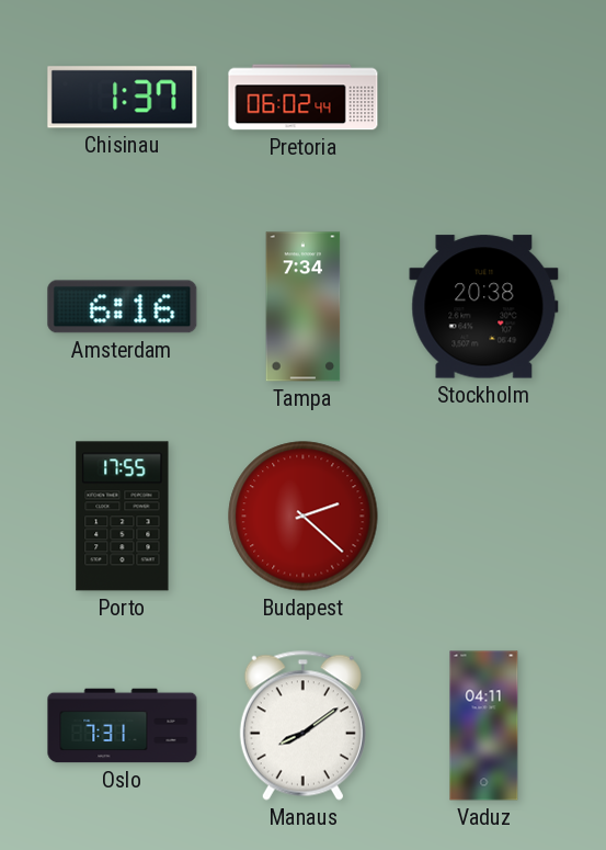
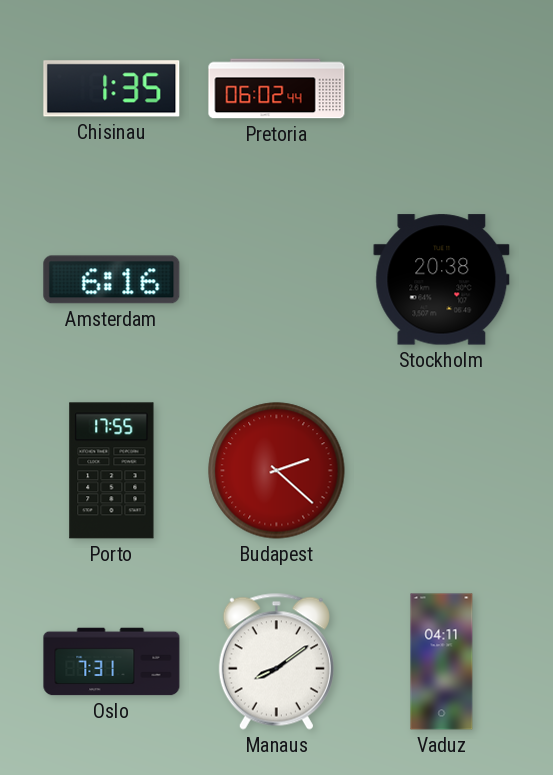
Chisinau: 1:37 -> 1:35
Tampa: 7:34 -> none
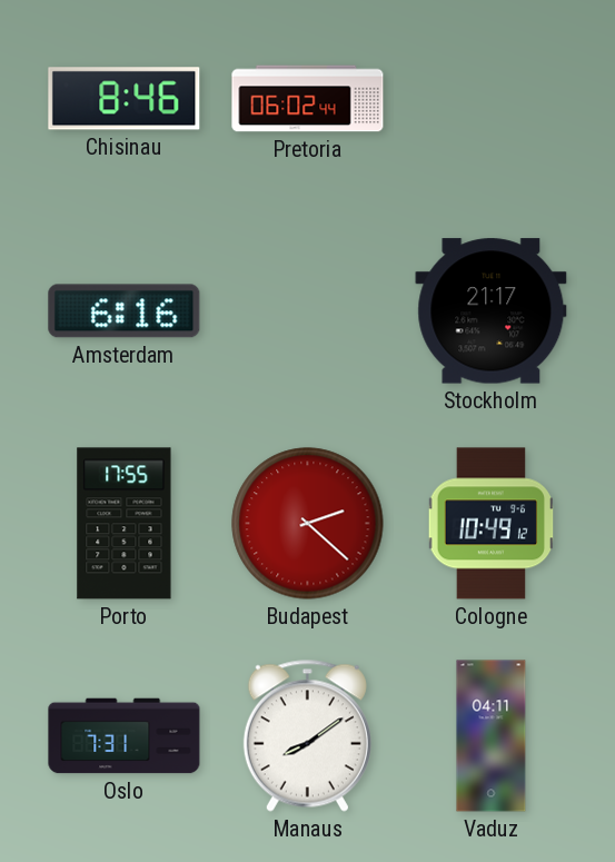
Chisinau: 1:35 -> 8:46
Stockholm: 20:38 -> 21:17
Cologne: none -> 10:49
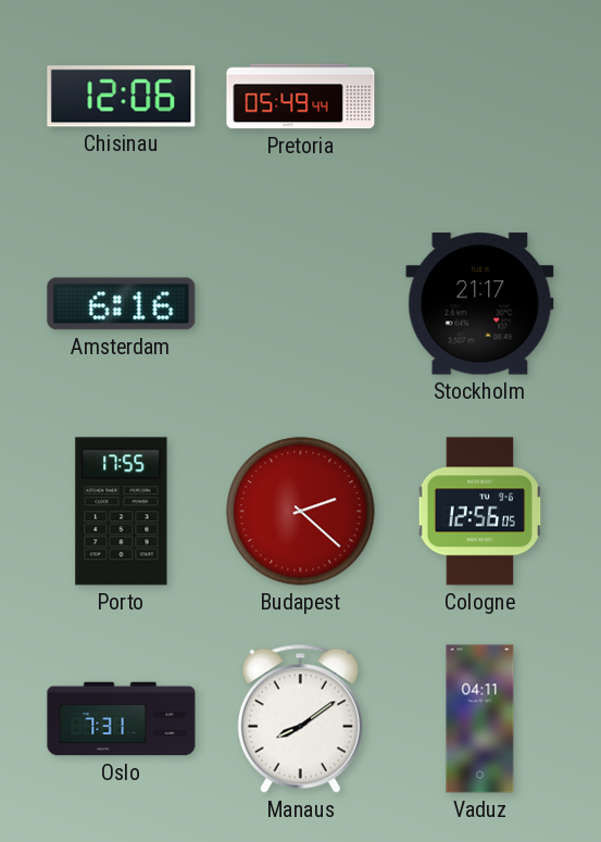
Chisinau: 8:46 -> 12:06
Pretoria: 06:02 -> 05:49
Cologne: 10:49 -> 12:56
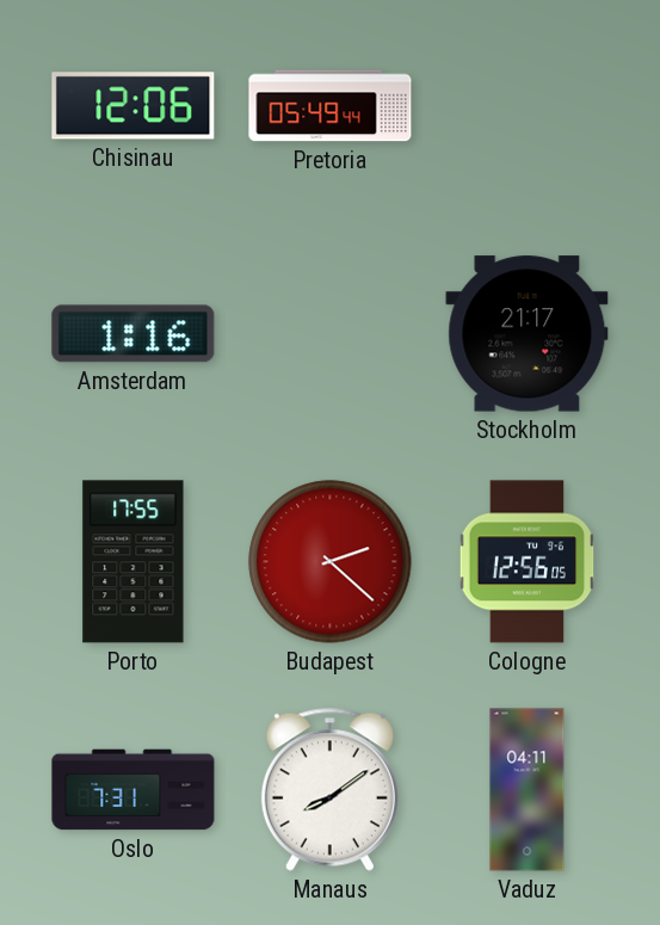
Amsterdam: 6:16 -> 1:16
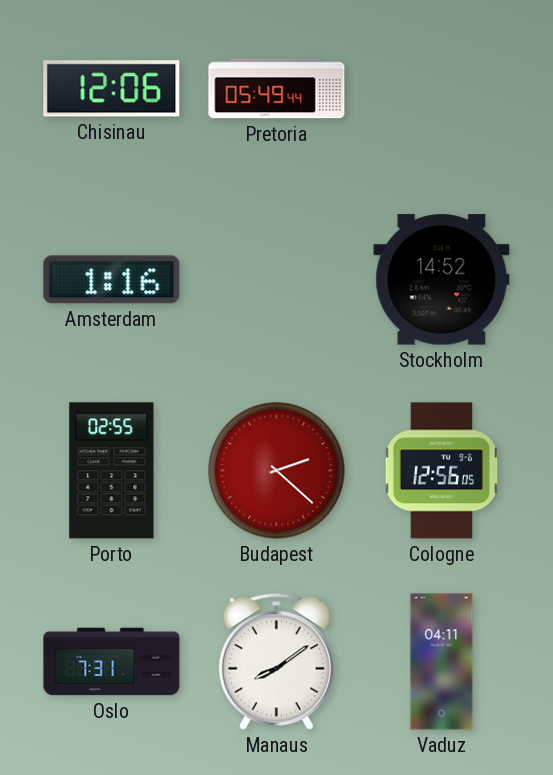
Stockholm: 21:17 -> 14:52
Porto: 17:55 -> 02:55
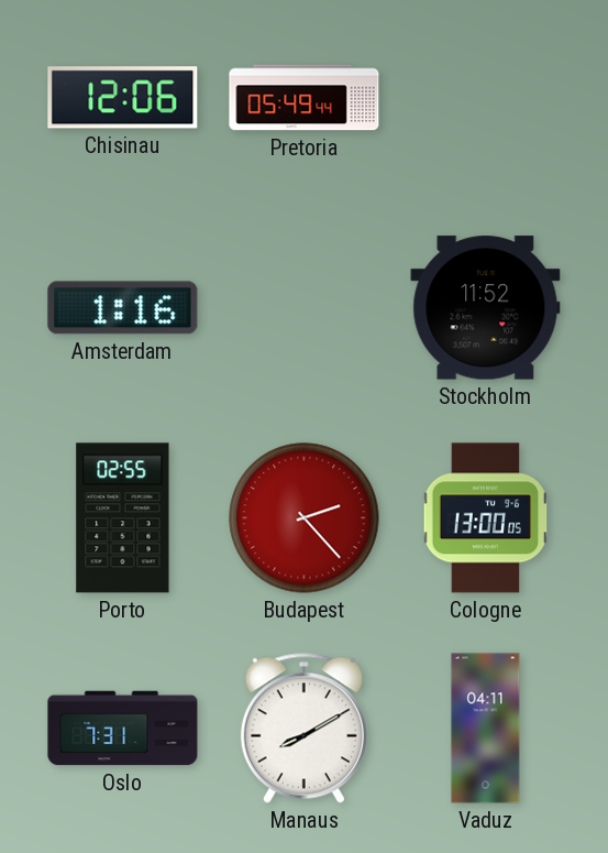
Stockholm: 14:52 -> 11:52
Budapest: 2:22 -> 2:23
Cologne: 12:56 -> 13:00
Manaus: 8:09 -> 8:10
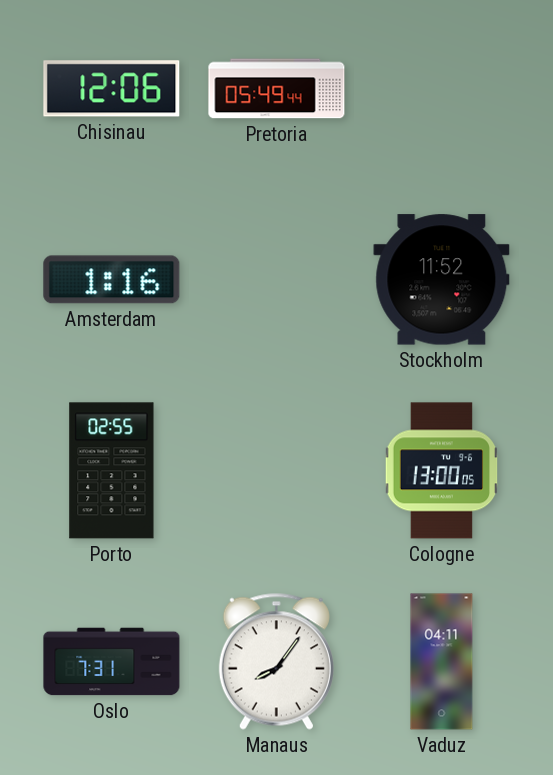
Budapest: 2:23 -> none
Manaus: 8:10 -> 8:06
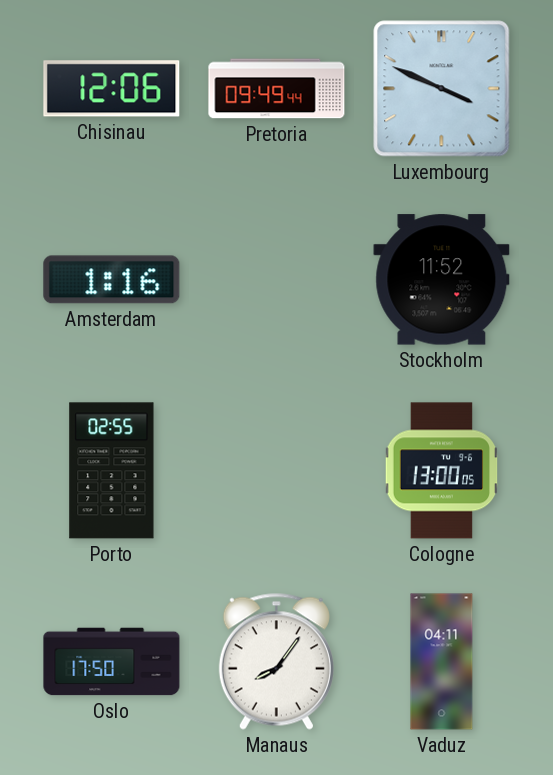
Pretoria: 05:49 -> 09:49
Luxembourg: none -> 3:49
Oslo: 7:31 -> 17:50
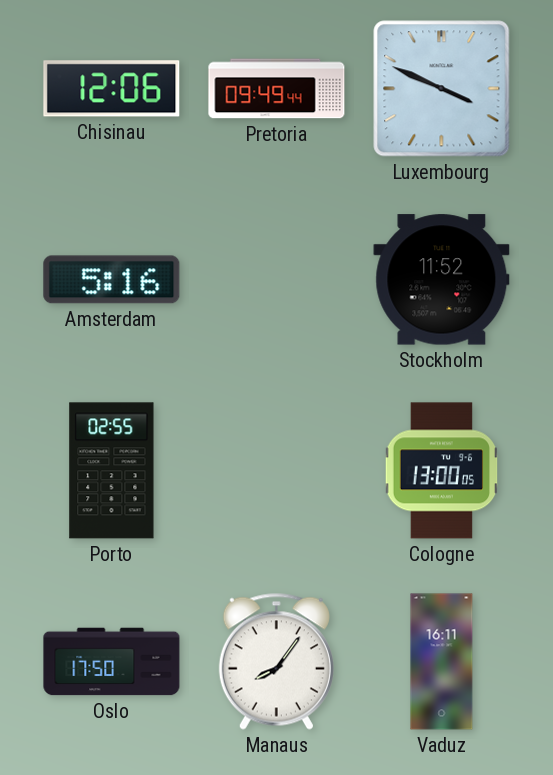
Amsterdam: 1:16 -> 5:16
Vaduz: 04:11 -> 16:11
